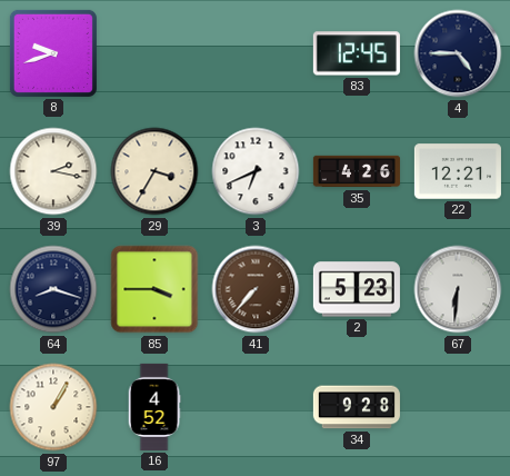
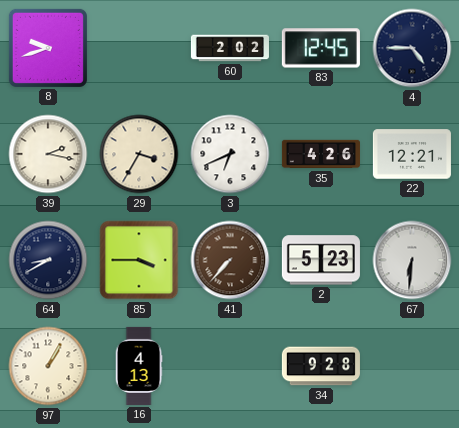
60: none -> 2:02
64: 8:18 -> 8:40
16: 4:52 -> 4:13
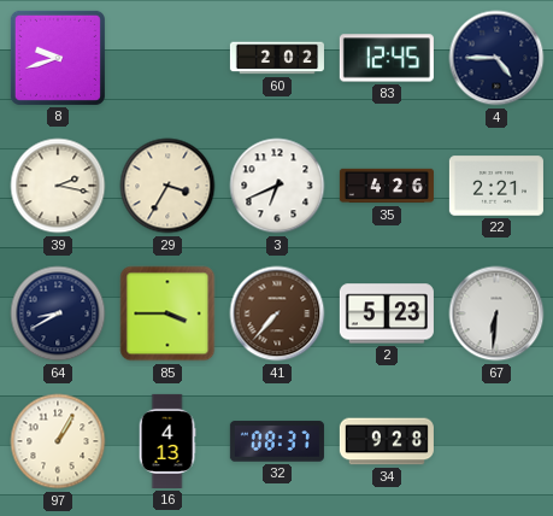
22: 12:21 -> 2:21
32: none -> 08:37
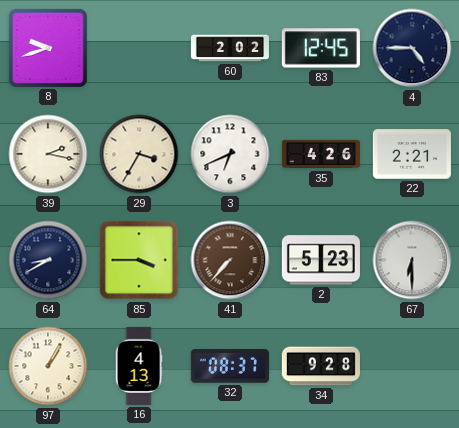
67: 6:31 -> 6:30
